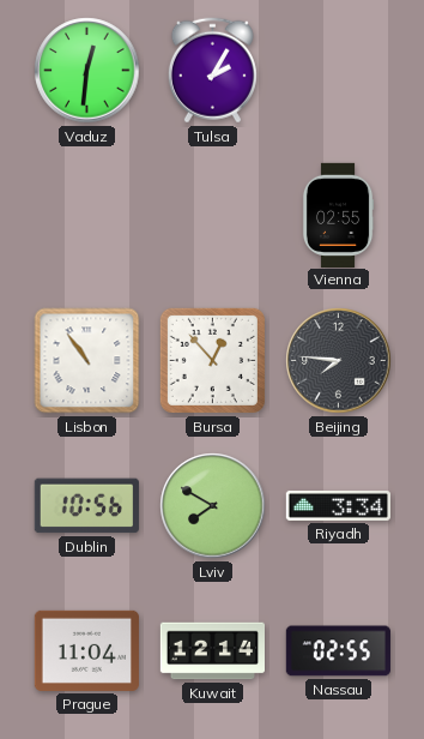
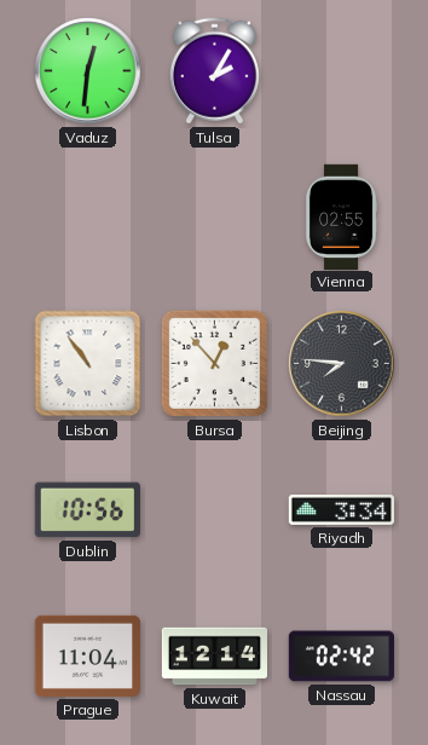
Lviv: 7:50 -> none
Nassau: 02:55 -> 02:42
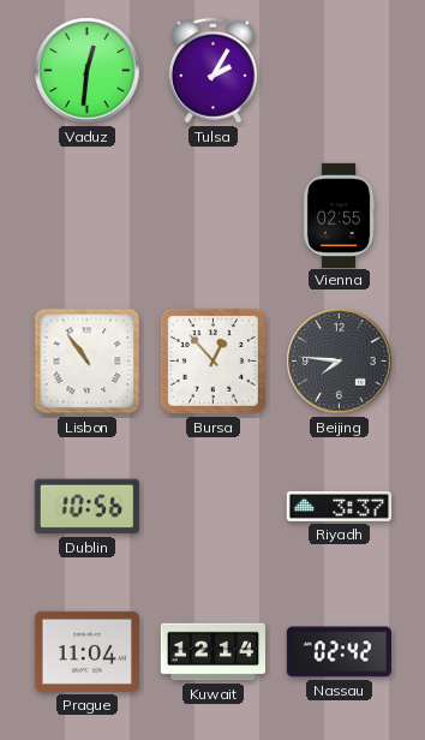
Riyadh: 3:34 -> 3:37
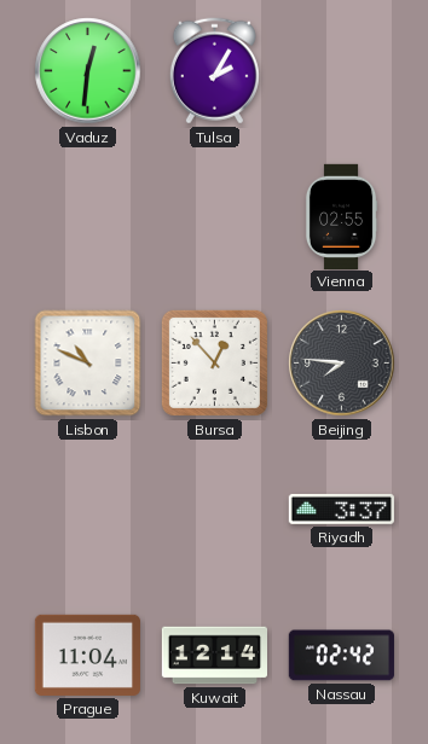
Lisbon: 10:54 -> 10:49
Dublin: 10:56 -> none
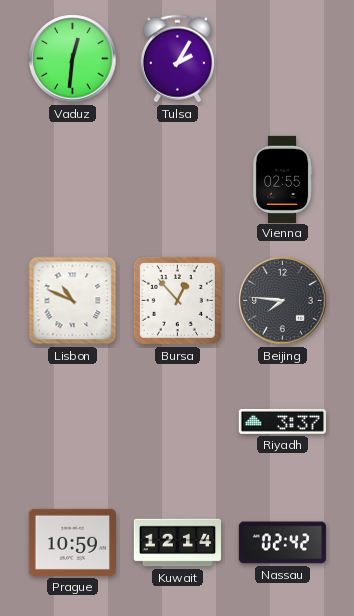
Prague: 11:04 -> 10:59
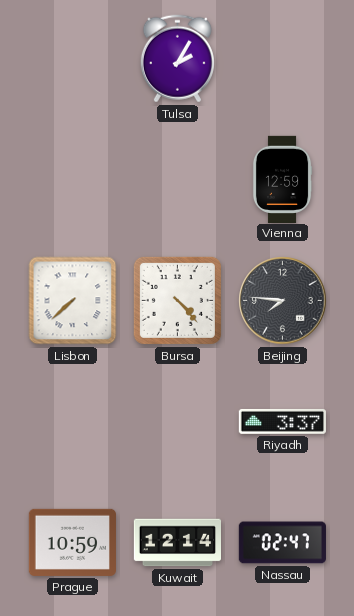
Vaduz: 12:31 -> none
Vienna: 02:55 -> 12:59
Lisbon: 10:49 -> 7:38
Bursa: 12:53 -> 4:23
Nassau: 02:42 -> 02:47
